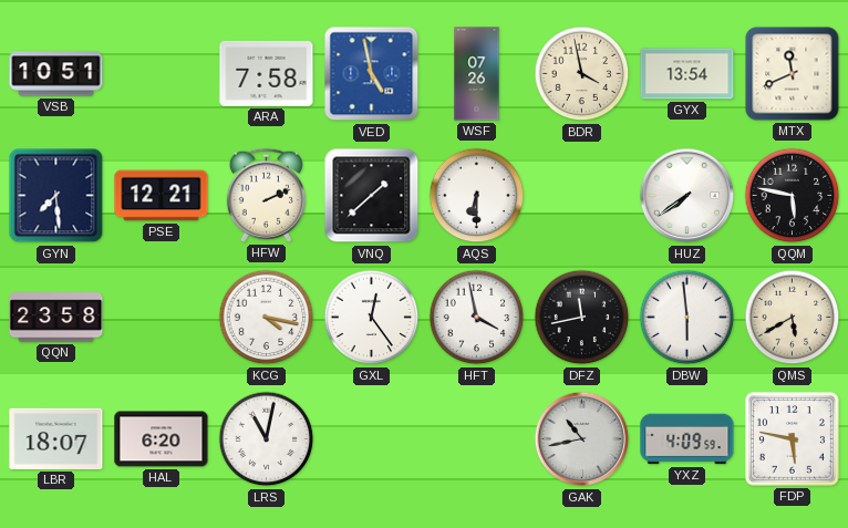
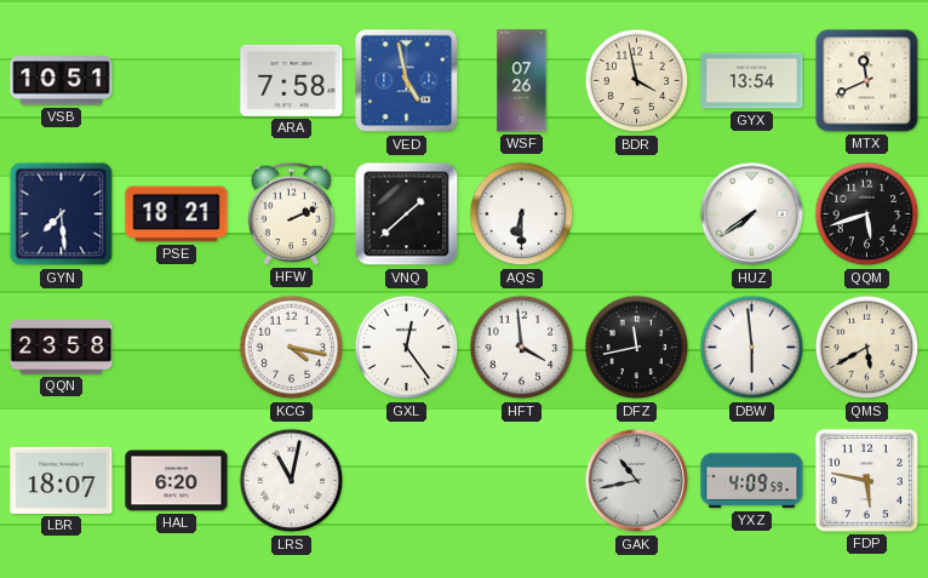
PSE: 12:21 -> 18:21
QQM: 5:47 -> 5:42
HFT: 3:58 -> 3:59
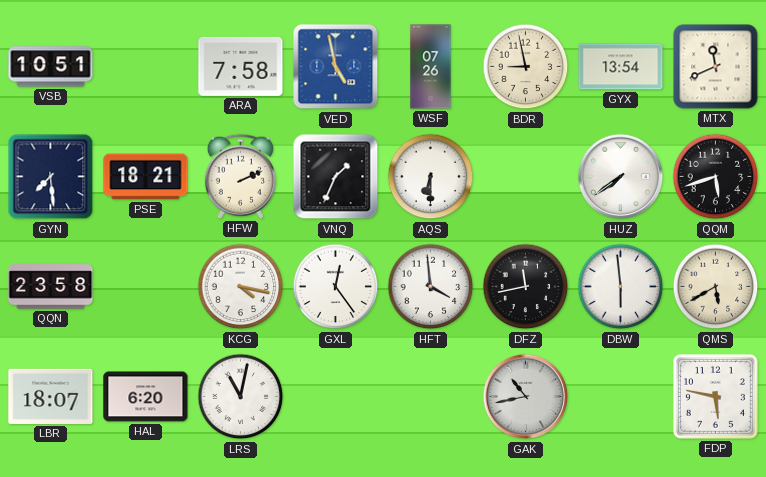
BDR: 3:58 -> 8:58
VNQ: 1:38 -> 1:34
YXZ: 4:09 -> none
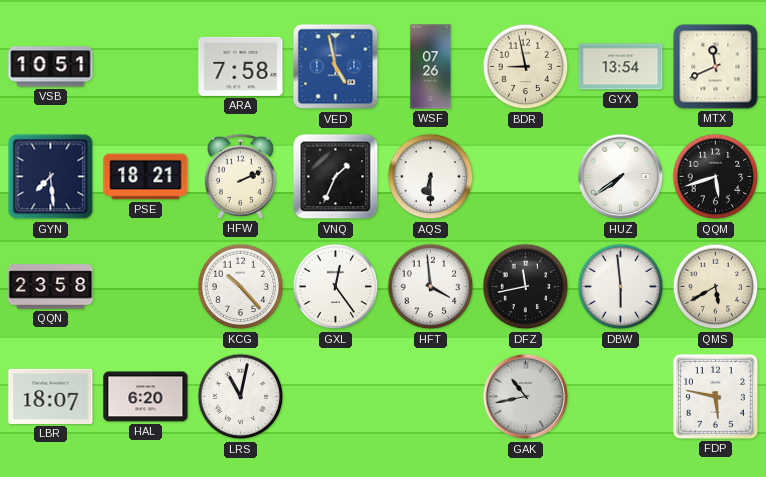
KCG: 4:17 -> 10:23
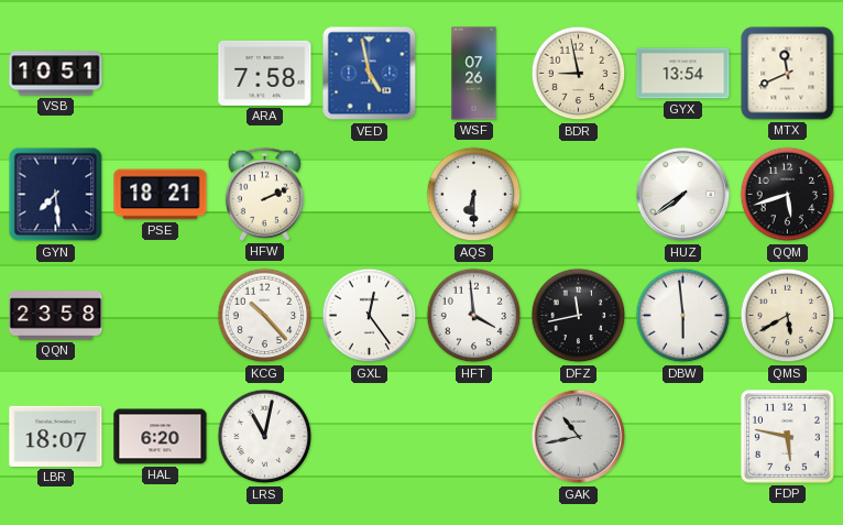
VNQ: 1:34 -> none
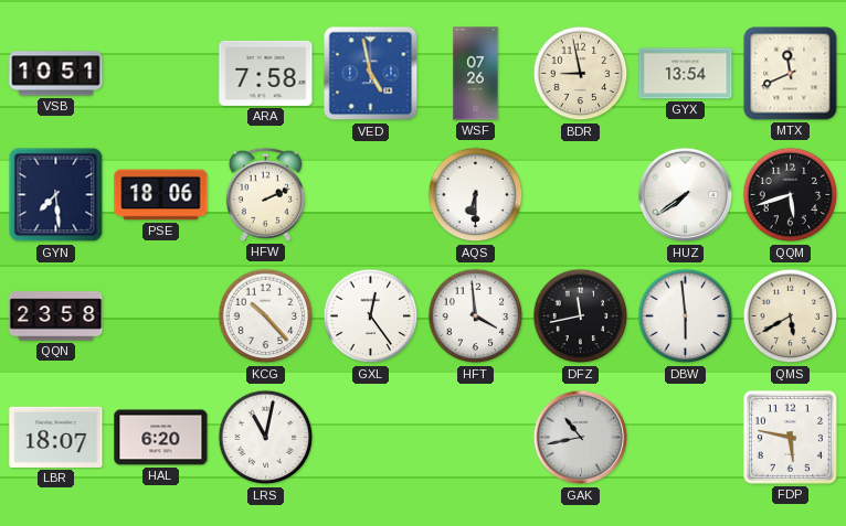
PSE: 18:21 -> 18:06
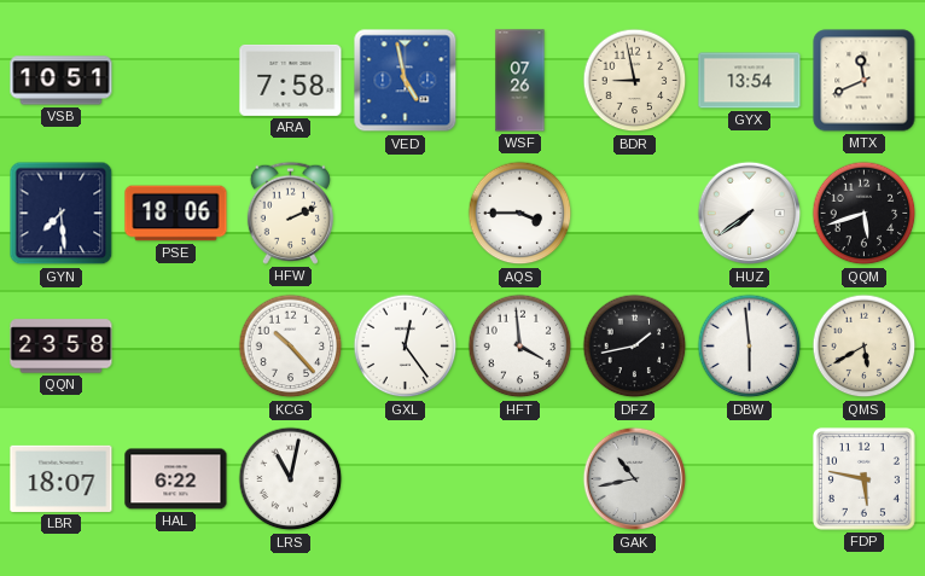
AQS: 6:30 -> 3:45
DFZ: 11:43 -> 1:43
HAL: 6:20 -> 6:22
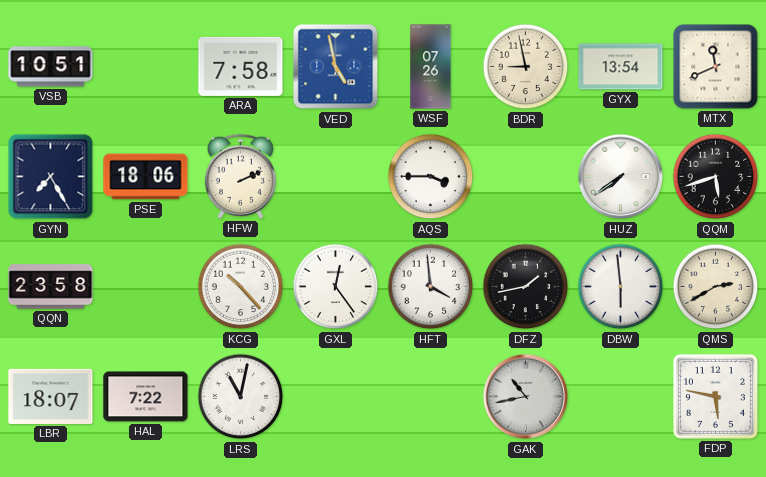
GYN: 7:29 -> 7:25
QMS: 5:40 -> 2:40
HAL: 6:22 -> 7:22
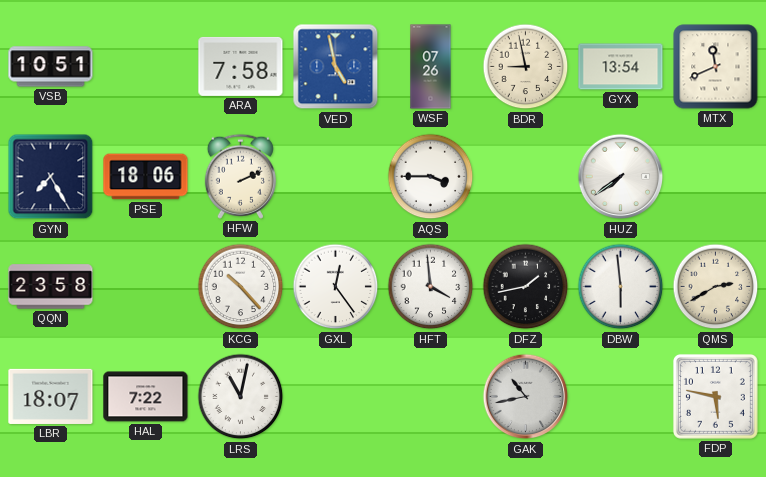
QQM: 5:42 -> none
